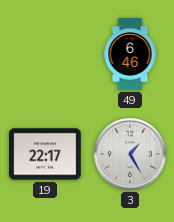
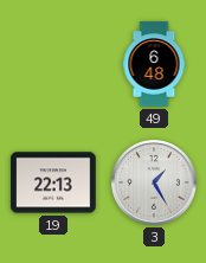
49: 6:46 -> 6:48
19: 22:17 -> 22:13
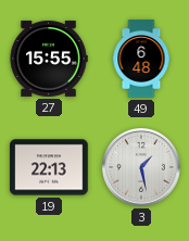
27: none -> 15:55
3: 1:25 -> 1:28
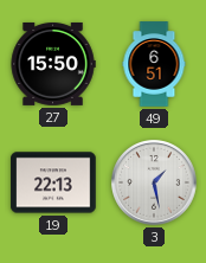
27: 15:55 -> 15:50
49: 6:48 -> 6:51
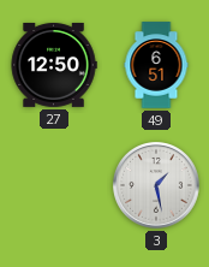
27: 15:50 -> 12:50
19: 22:13 -> none
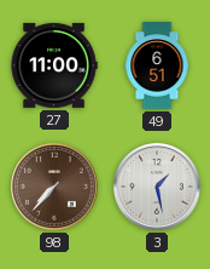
27: 12:50 -> 11:00
98: none -> 7:37
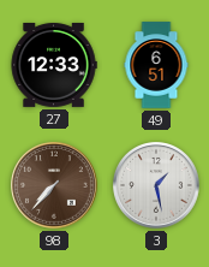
27: 11:00 -> 12:33
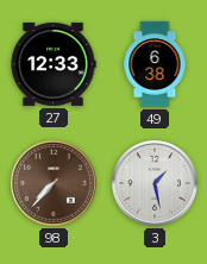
49: 6:51 -> 6:38
